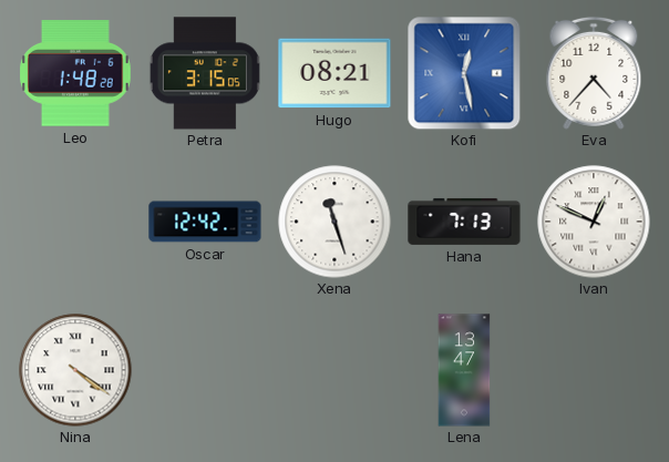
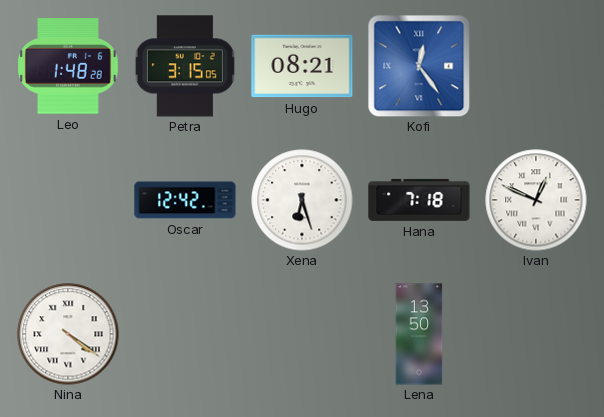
Kofi: 12:28 -> 12:24
Eva: 4:37 -> none
Xena: 11:27 -> 6:27
Hana: 7:13 -> 7:18
Lena: 13:47 -> 13:50
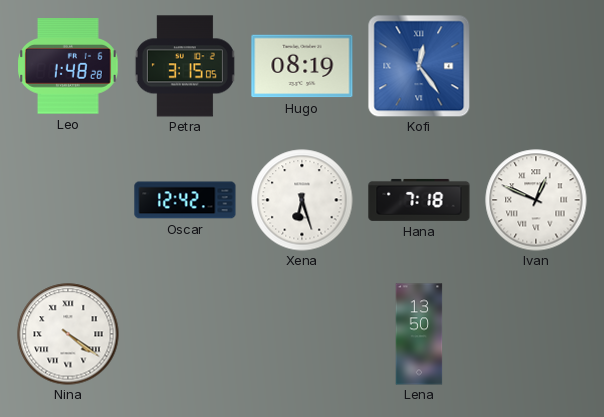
Hugo: 08:21 -> 08:19
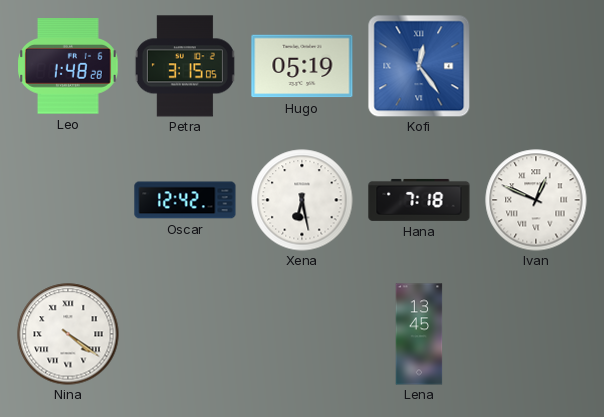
Hugo: 08:19 -> 05:19
Xena: 6:27 -> 6:28
Lena: 13:50 -> 13:45
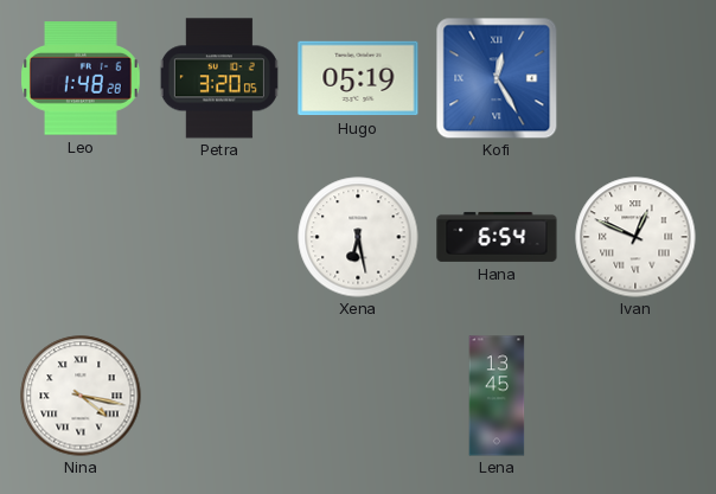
Petra: 3:15 -> 3:20
Kofi: 12:24 -> 12:25
Oscar: 12:42 -> none
Hana: 7:18 -> 6:54
Nina: 4:21 -> 4:17
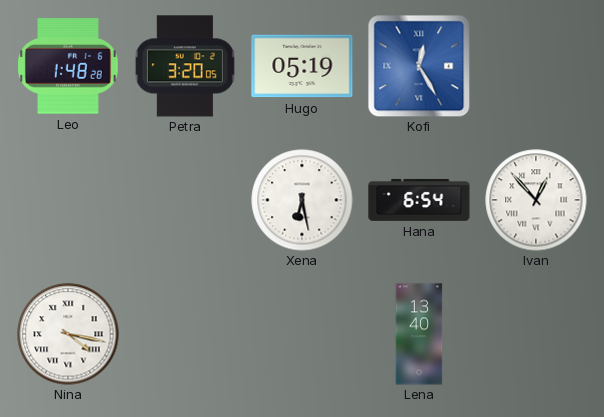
Ivan: 12:49 -> 12:53
Lena: 13:45 -> 13:40
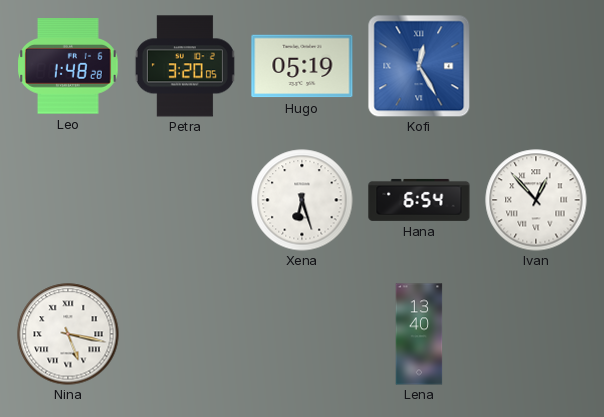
Xena: 6:28 -> 6:27
Nina: 4:17 -> 5:17
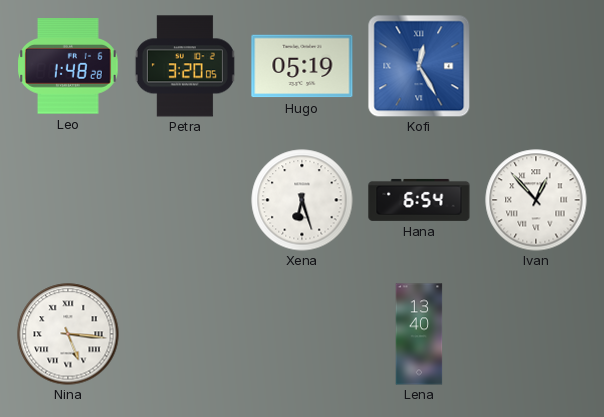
Nina: 5:17 -> 5:16
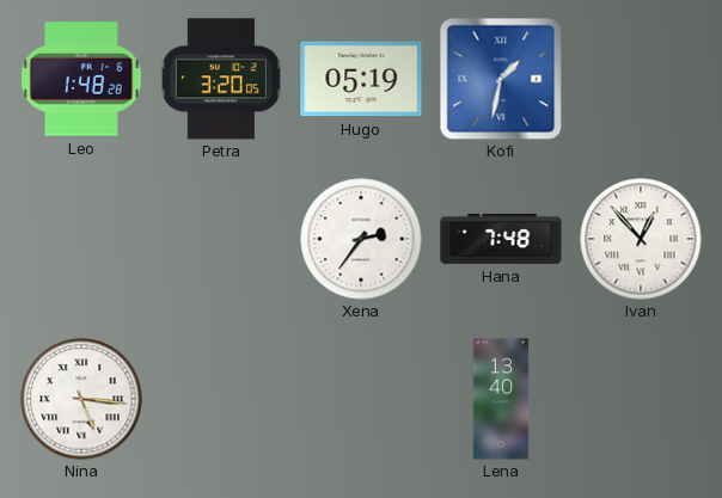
Kofi: 12:25 -> 1:32
Xena: 6:27 -> 2:36
Hana: 6:54 -> 7:48
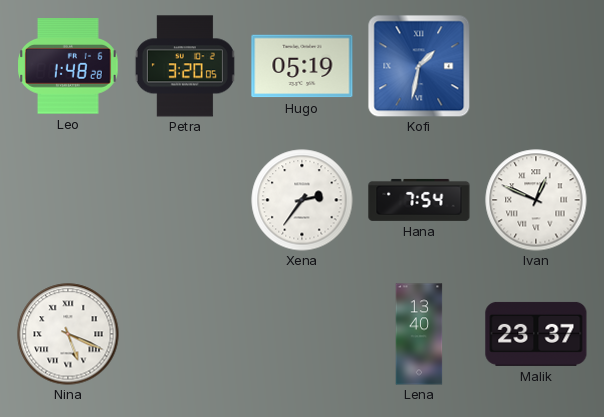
Hana: 7:48 -> 7:54
Ivan: 12:53 -> 12:49
Nina: 5:16 -> 5:19
Malik: none -> 23:37
